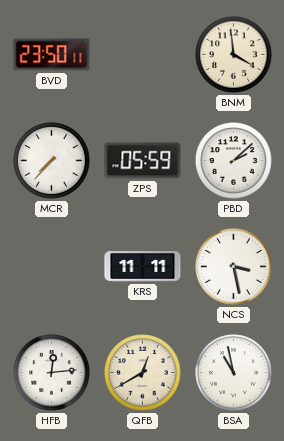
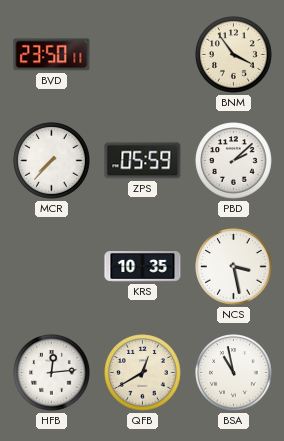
BNM: 3:59 -> 3:54
KRS: 11:11 -> 10:35
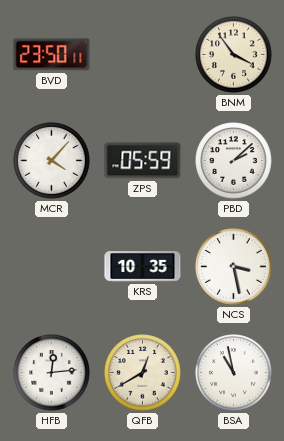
MCR: 7:37 -> 4:07
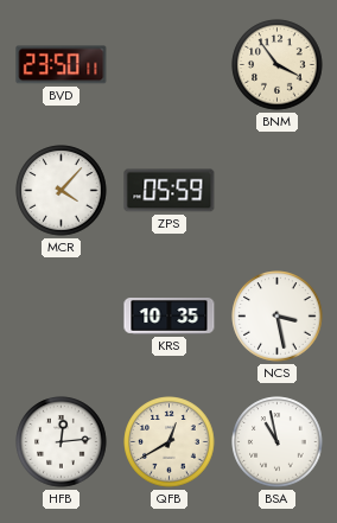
PBD: 2:08 -> none
